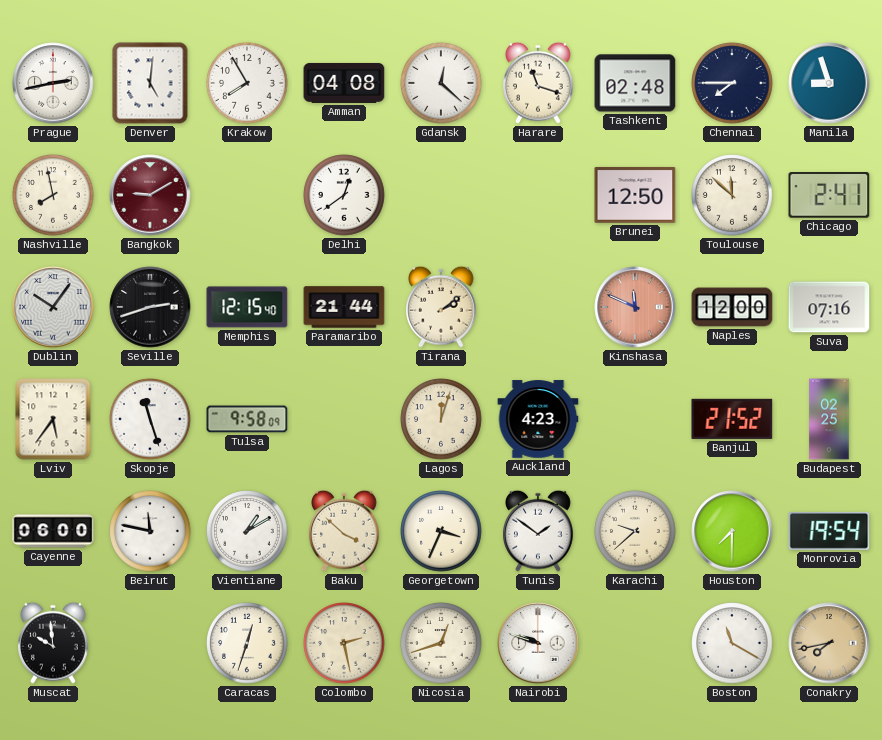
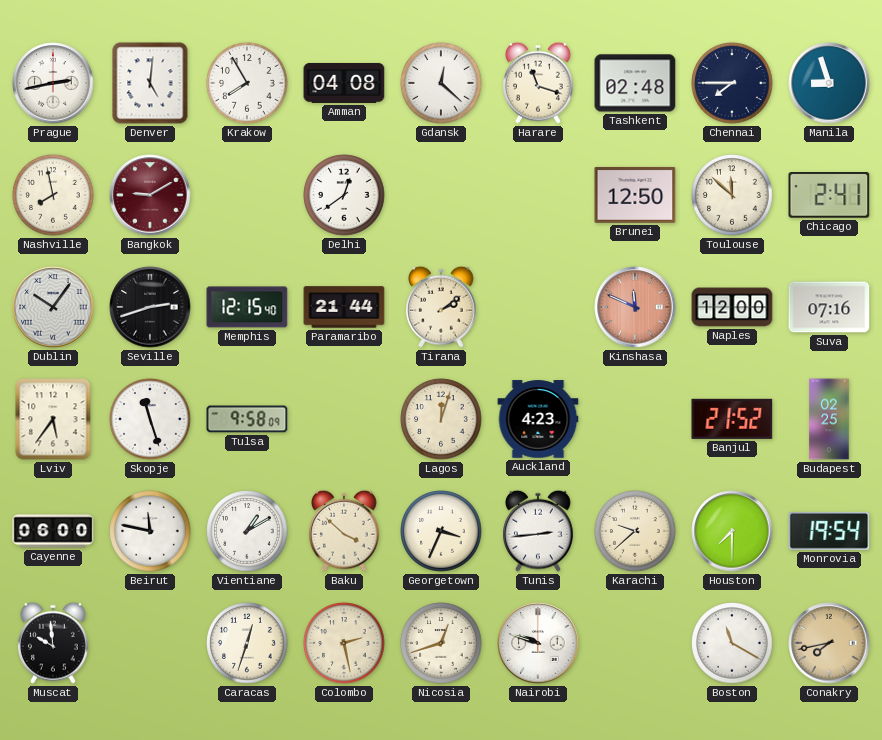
Tunis: 1:51 -> 2:44
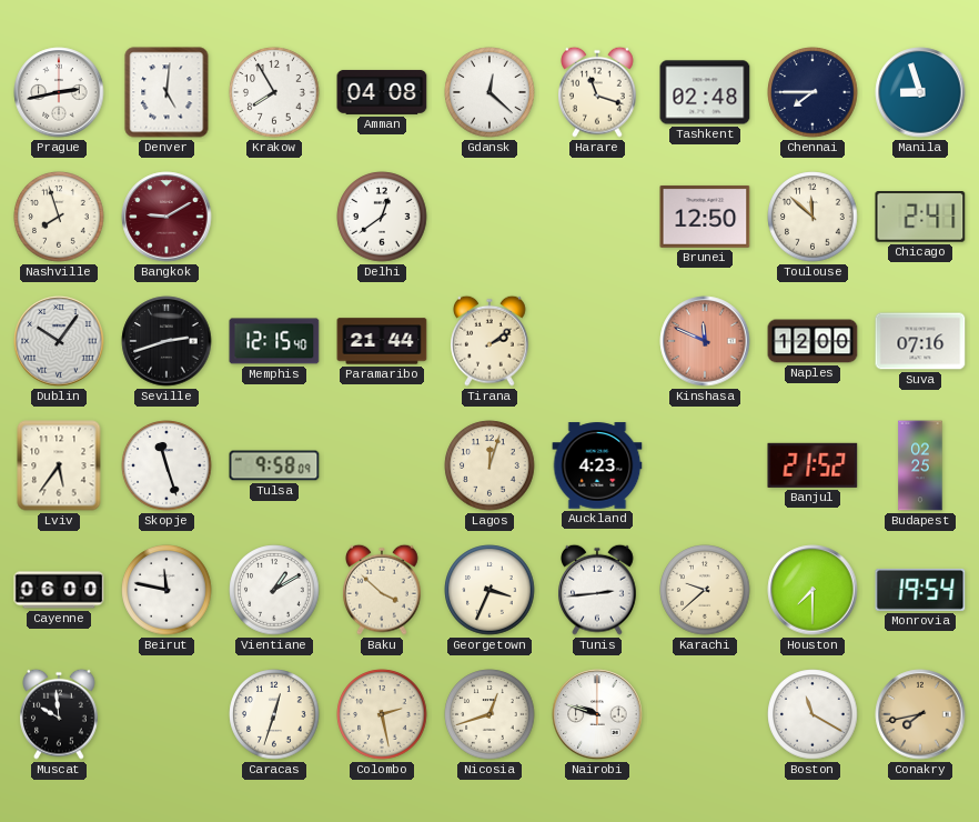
Nashville: 7:58 -> 7:57
